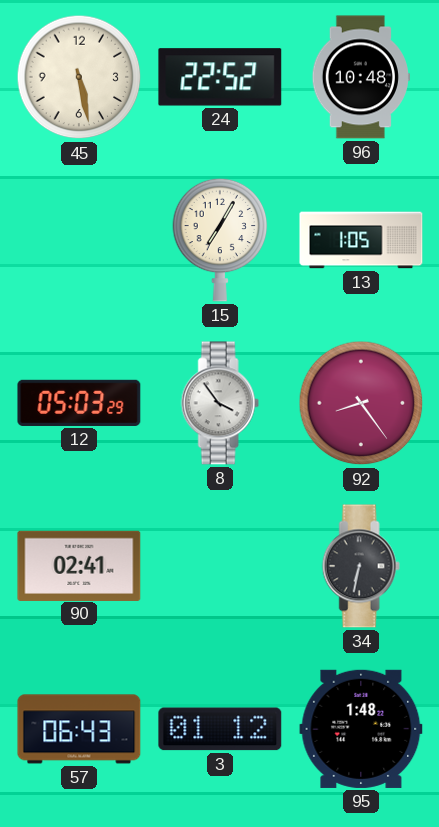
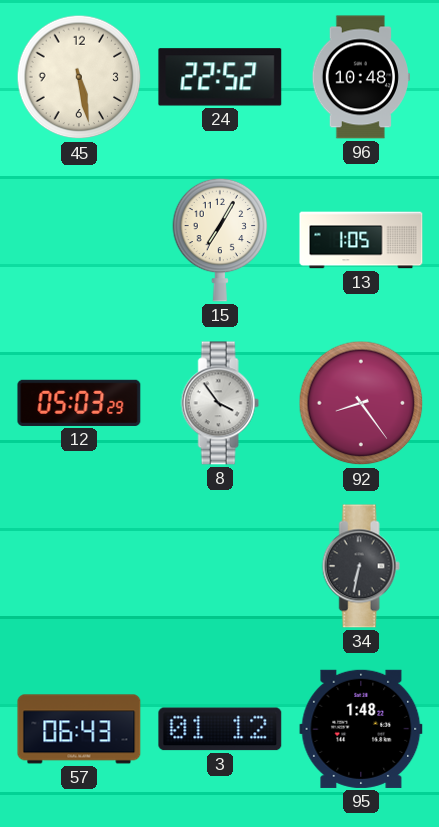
90: 02:41 -> none
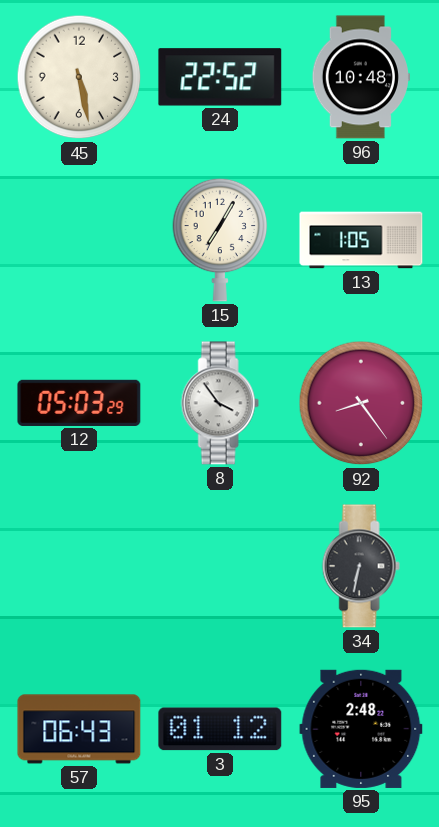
95: 1:48 -> 2:48
